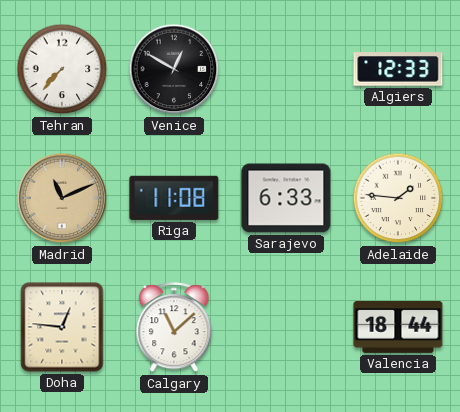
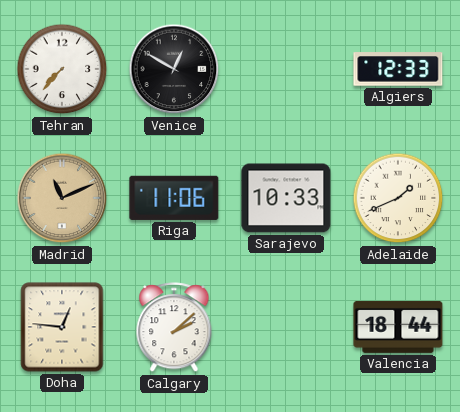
Riga: 11:08 -> 11:06
Sarajevo: 6:33 -> 10:33
Adelaide: 1:46 -> 1:41
Calgary: 11:08 -> 2:08
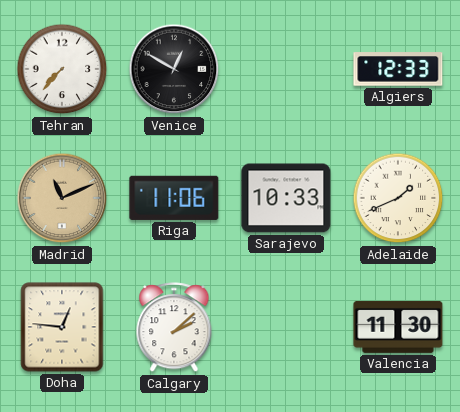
Valencia: 18:44 -> 11:30
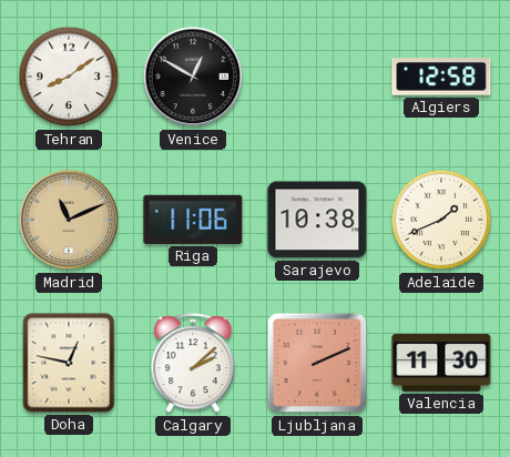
Tehran: 7:37 -> 8:09
Algiers: 12:33 -> 12:58
Sarajevo: 10:33 -> 10:38
Doha: 12:46 -> 12:47
Ljubljana: none -> 2:11
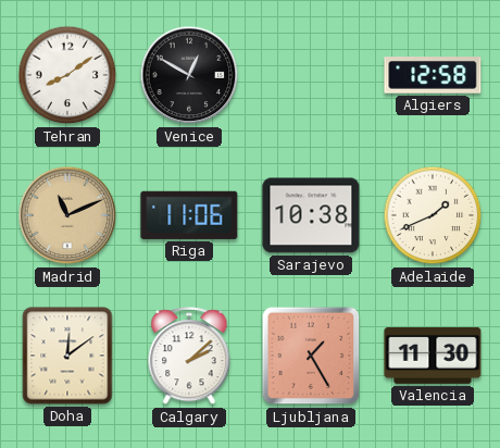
Doha: 12:47 -> 12:09
Ljubljana: 2:11 -> 1:25
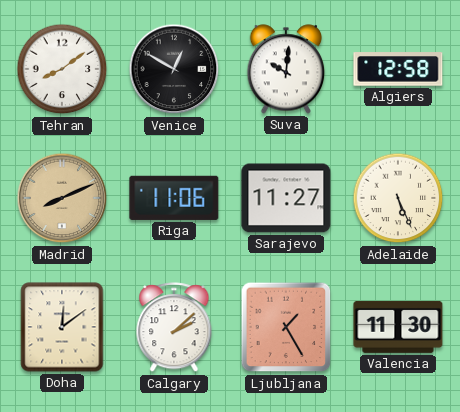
Suva: none -> 10:01
Madrid: 11:11 -> 8:11
Sarajevo: 10:38 -> 11:27
Adelaide: 1:41 -> 5:26
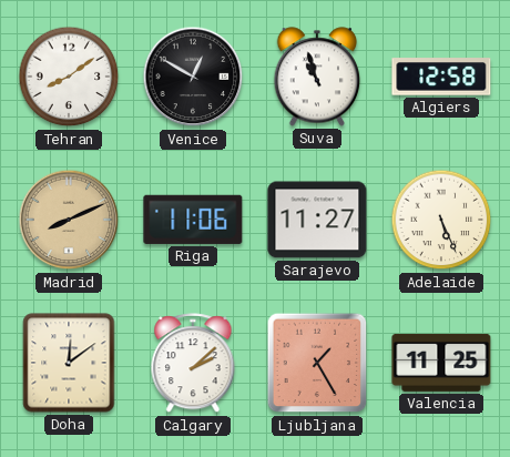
Suva: 10:01 -> 10:57
Valencia: 11:30 -> 11:25
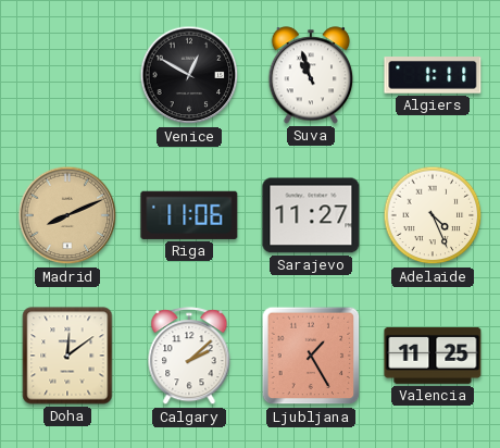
Tehran: 8:09 -> none
Algiers: 12:58 -> 1:11
Adelaide: 5:26 -> 4:26
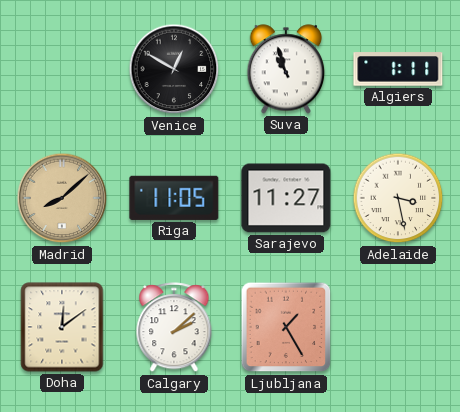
Madrid: 8:11 -> 8:08
Riga: 11:06 -> 11:05
Adelaide: 4:26 -> 3:28
Valencia: 11:25 -> none
